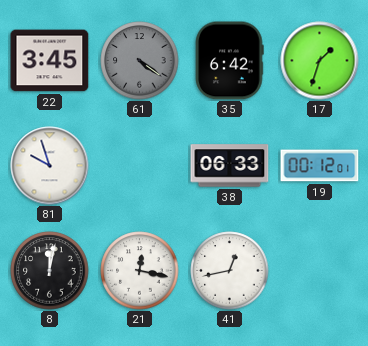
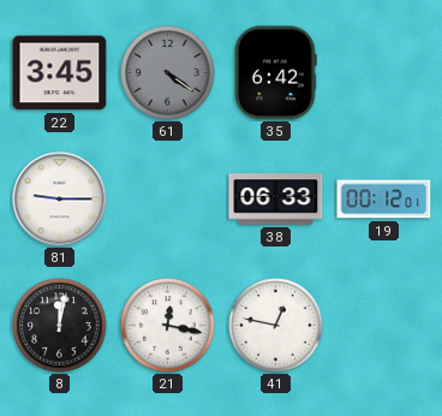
17: 1:33 -> none
81: 9:57 -> 9:15
41: 12:43 -> 12:47
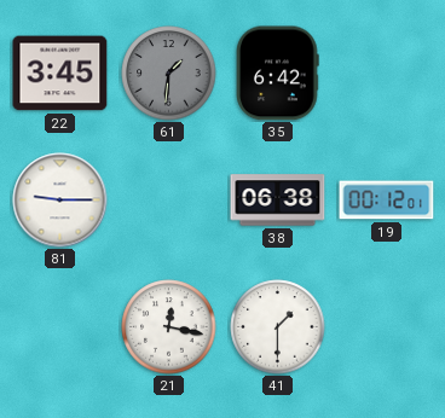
61: 4:21 -> 1:31
38: 06:33 -> 06:38
8: 12:02 -> none
41: 12:47 -> 1:30
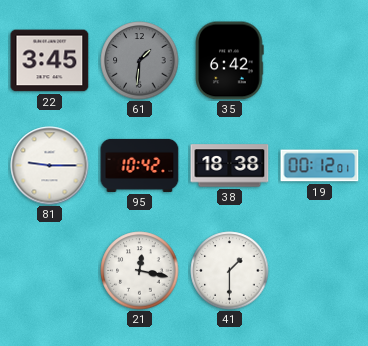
95: none -> 10:42
38: 06:38 -> 18:38
